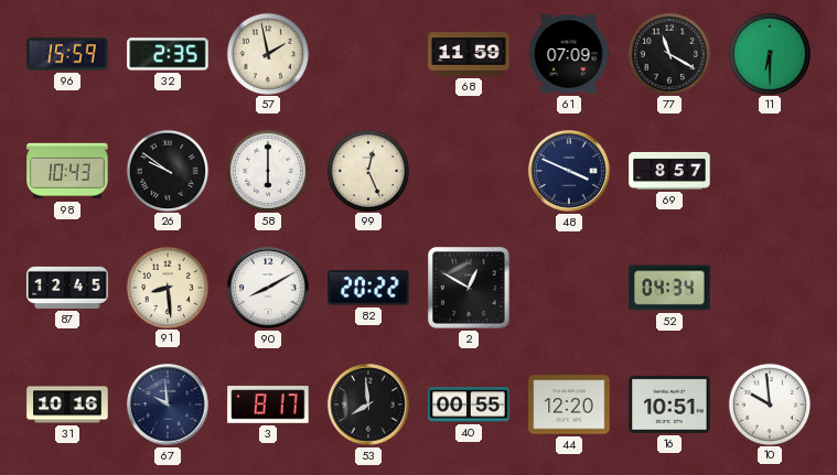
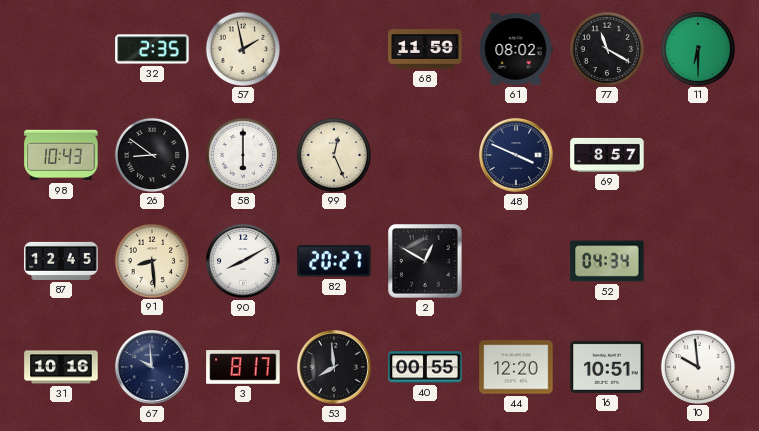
96: 15:59 -> none
61: 07:09 -> 08:02
26: 9:51 -> 8:51
82: 20:22 -> 20:27
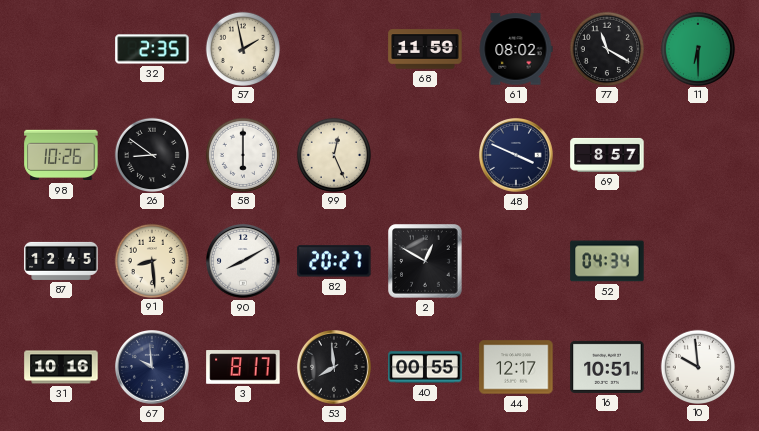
98: 10:43 -> 10:26
44: 12:20 -> 12:17
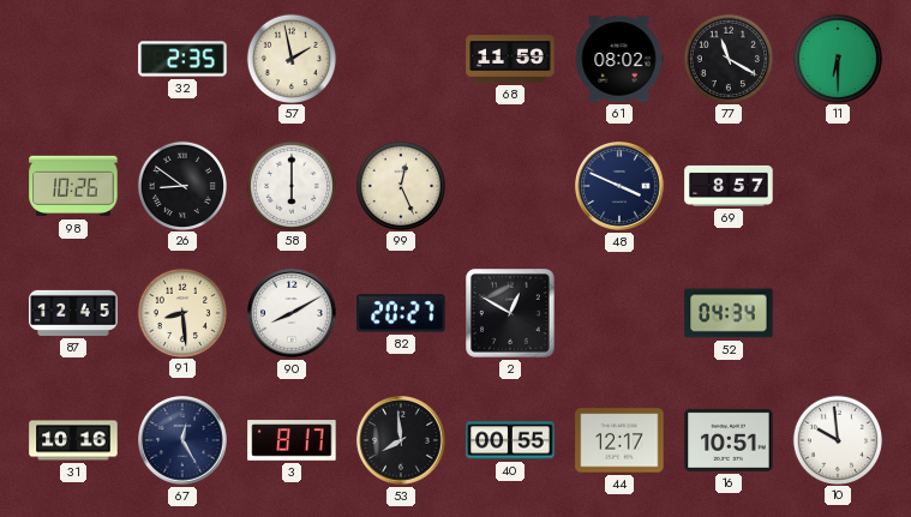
67: 9:59 -> 12:25
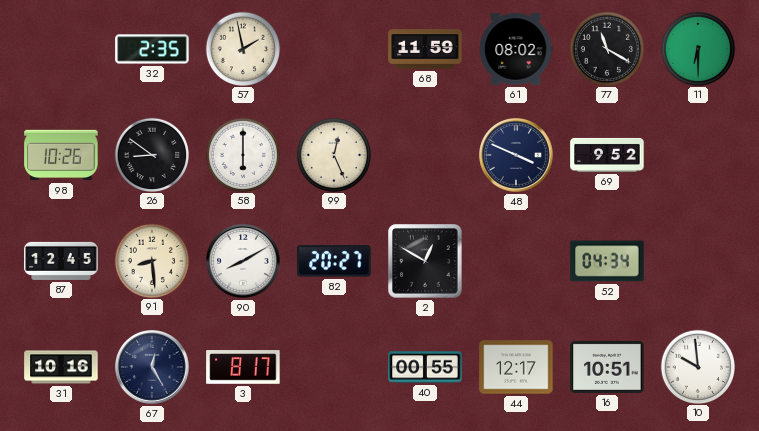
69: 8:57 -> 9:52
53: 7:59 -> none
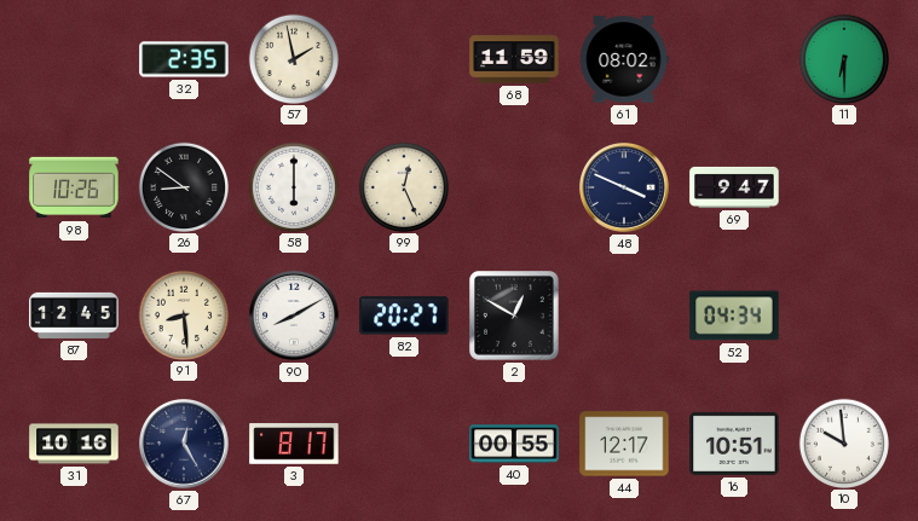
77: 11:20 -> none
69: 9:52 -> 9:47
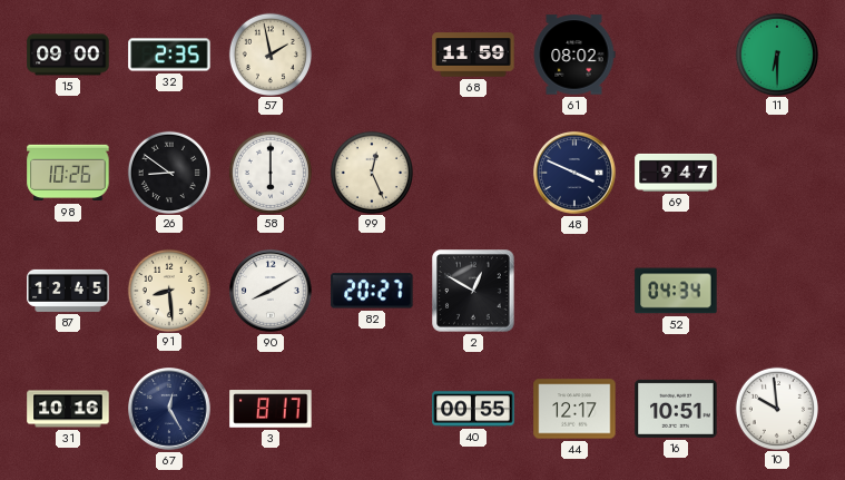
15: none -> 09:00
